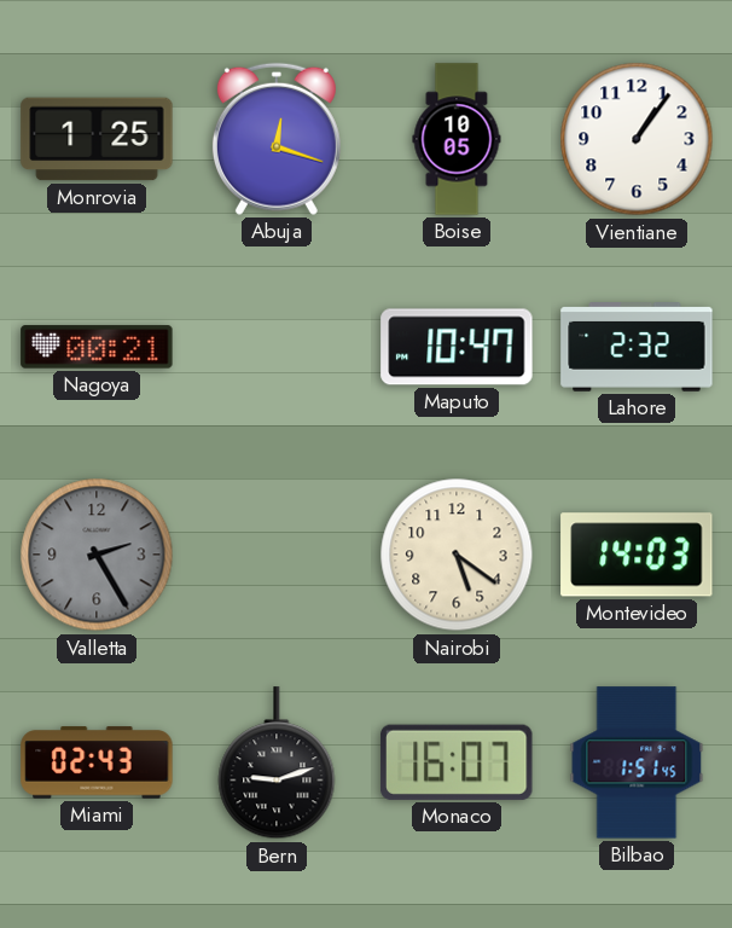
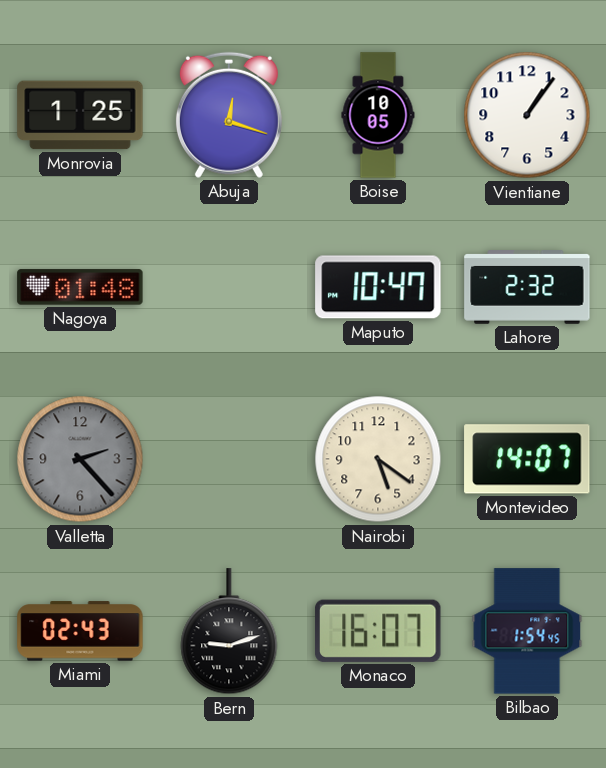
Nagoya: 00:21 -> 01:48
Valletta: 2:25 -> 2:23
Montevideo: 14:03 -> 14:07
Bilbao: 1:51 -> 1:54
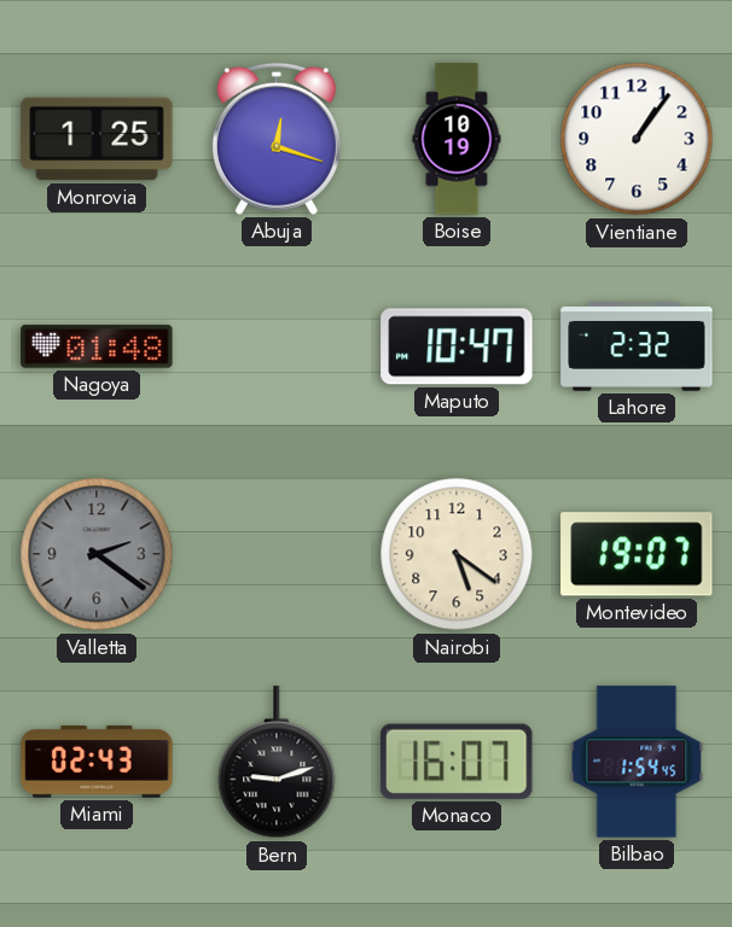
Boise: 10:05 -> 10:19
Valletta: 2:23 -> 2:21
Montevideo: 14:07 -> 19:07
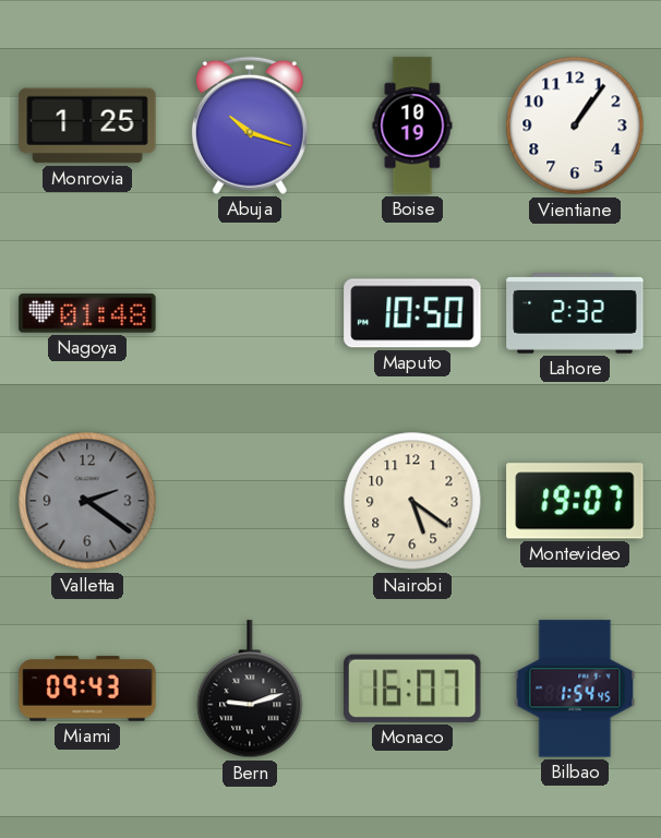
Abuja: 12:18 -> 10:18
Maputo: 10:47 -> 10:50
Miami: 02:43 -> 09:43
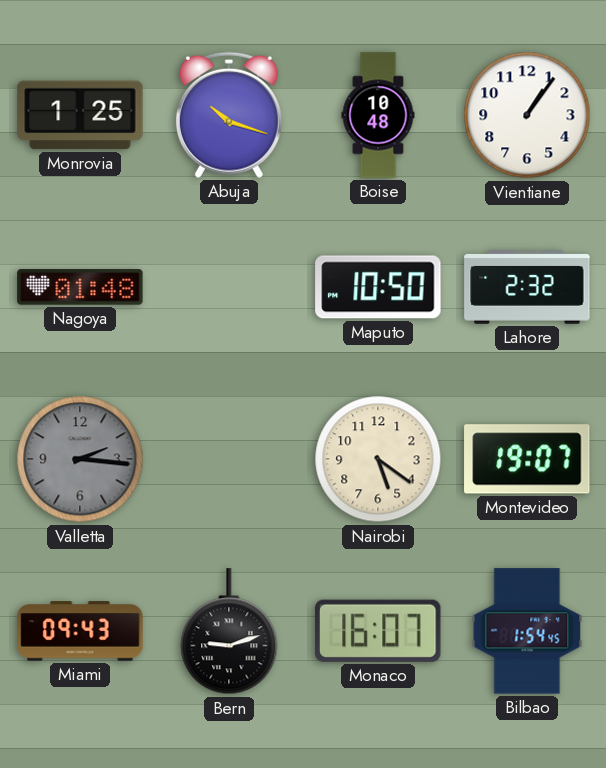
Boise: 10:19 -> 10:48
Valletta: 2:21 -> 2:16
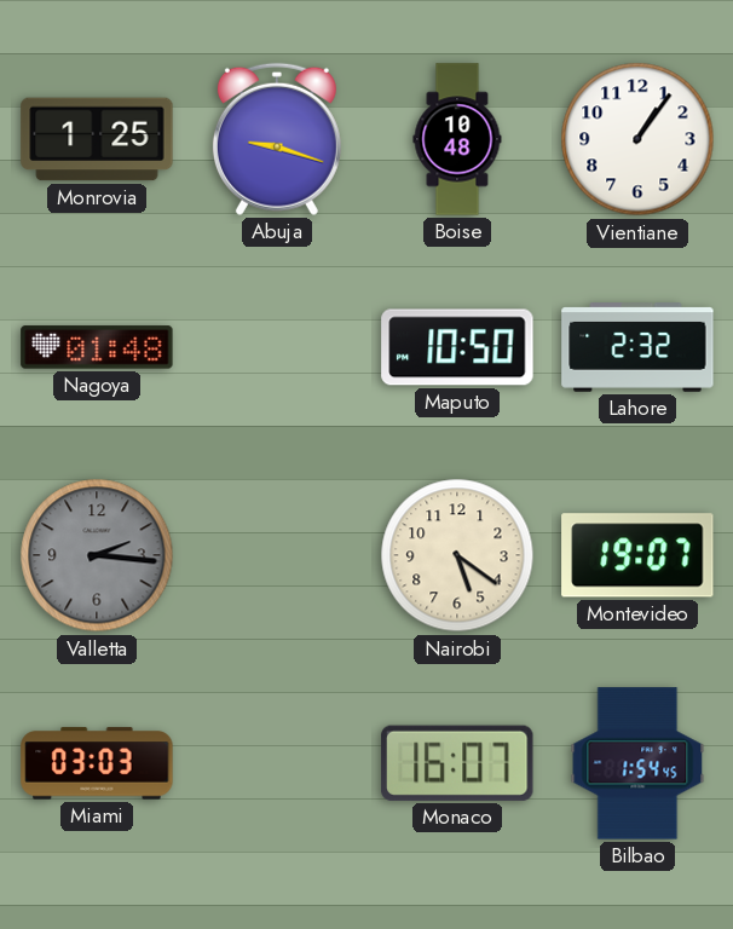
Abuja: 10:18 -> 9:18
Miami: 09:43 -> 03:03
Bern: 9:12 -> none
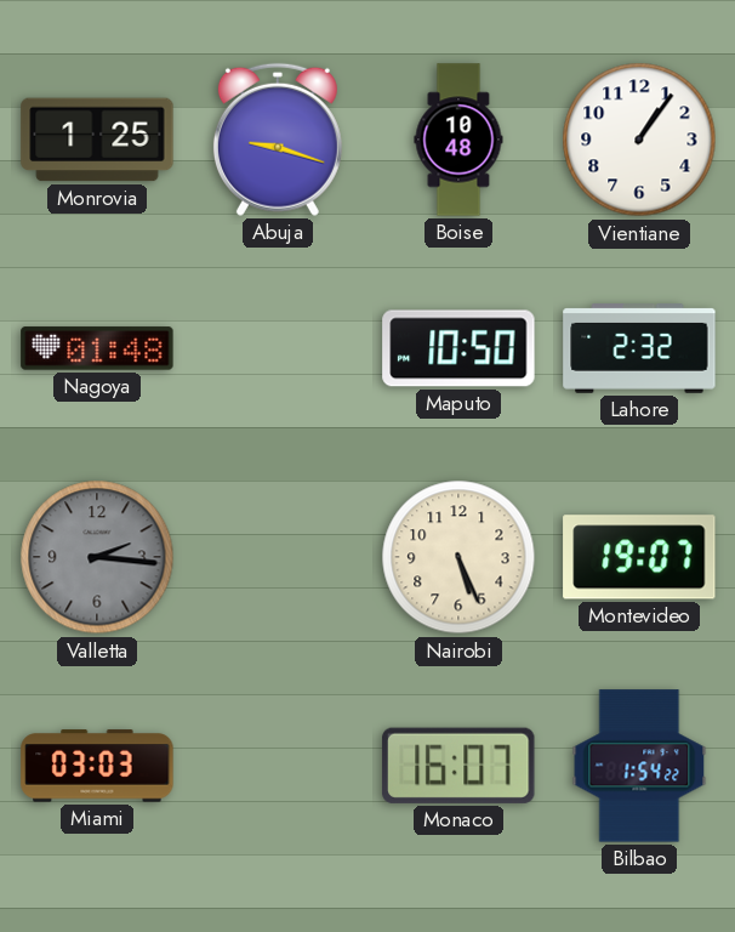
Nairobi: 5:21 -> 5:26
Bilbao: 1:54:45 -> 1:54:22
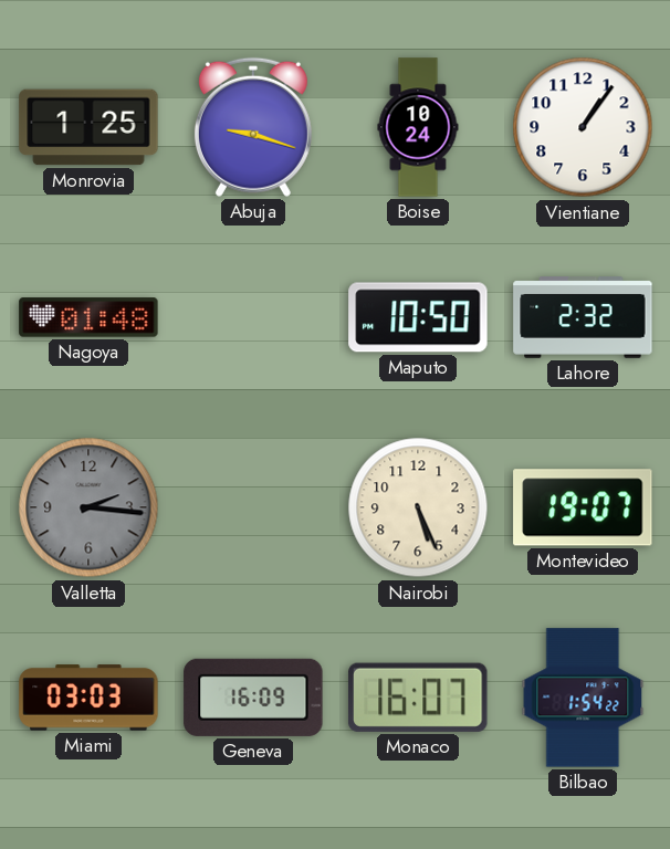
Boise: 10:48 -> 10:24
Geneva: none -> 16:09
